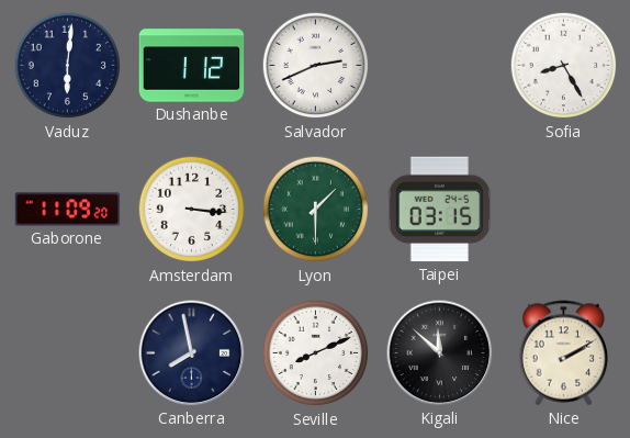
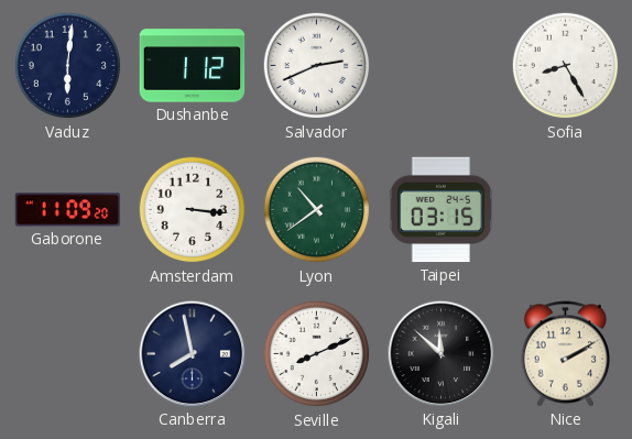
Lyon: 1:30 -> 10:39
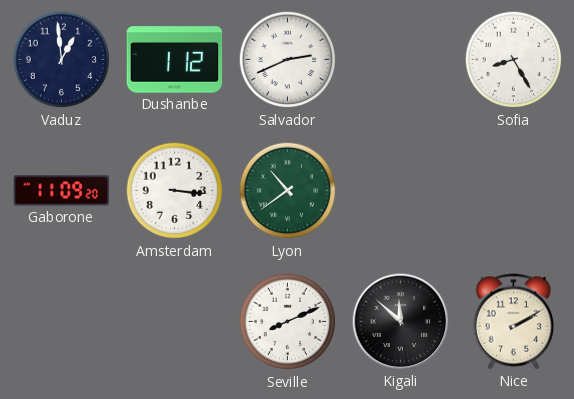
Vaduz: 6:01 -> 12:59
Taipei: 03:15 -> none
Canberra: 7:58 -> none
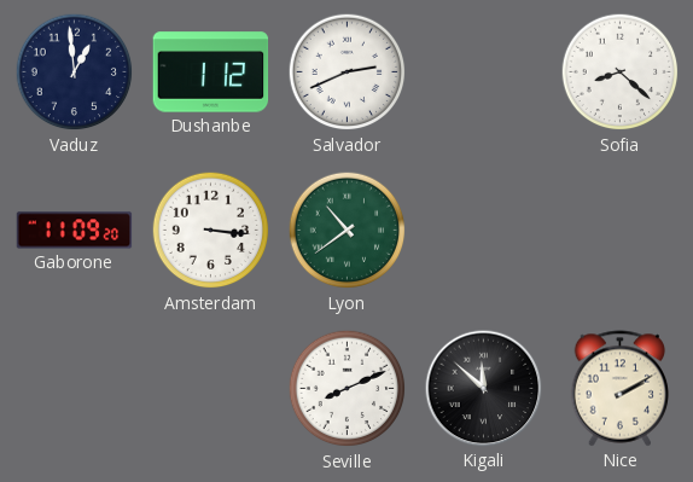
Sofia: 8:25 -> 8:22
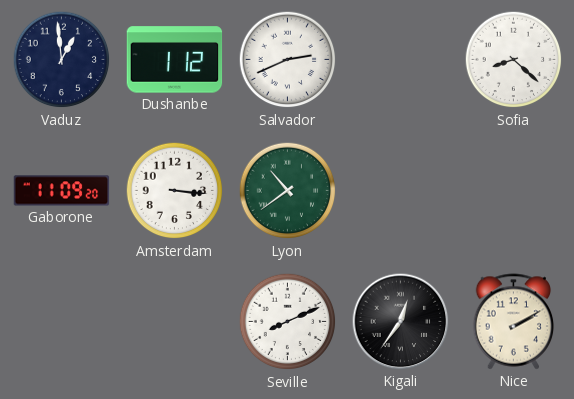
Kigali: 11:52 -> 12:36
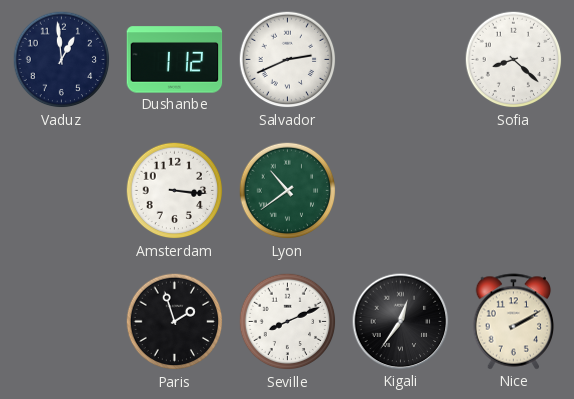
Gaborone: 11:09 -> none
Paris: none -> 1:57
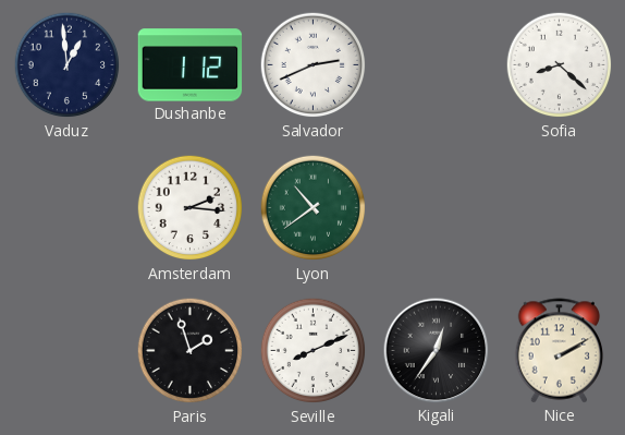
Amsterdam: 3:16 -> 2:16
